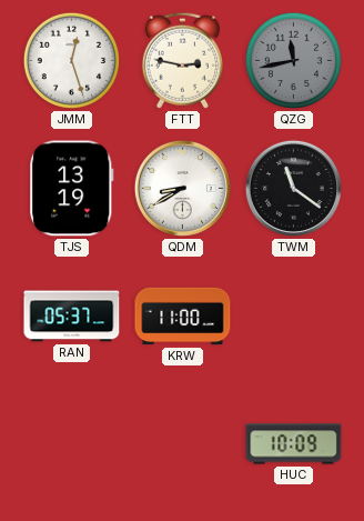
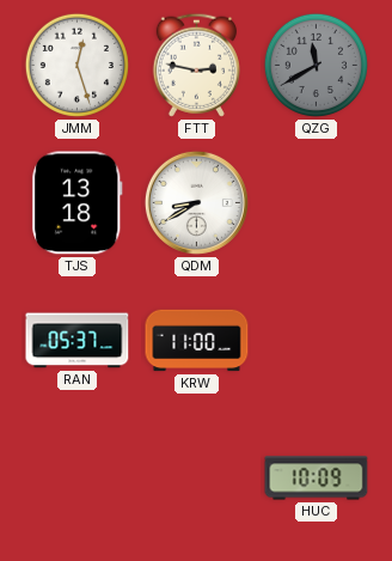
QZG: 11:43 -> 11:40
TJS: 13:19 -> 13:18
TWM: 11:21 -> none
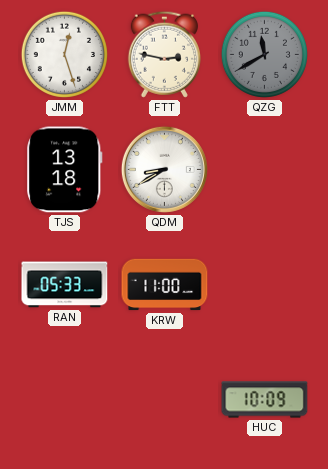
RAN: 05:37 -> 05:33
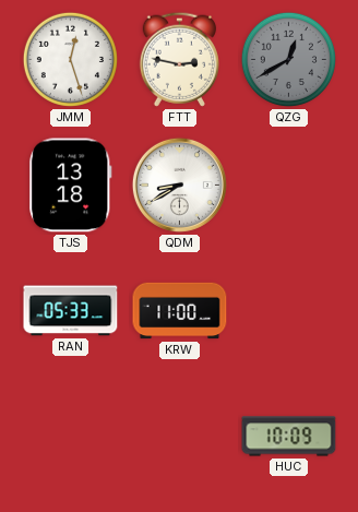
QZG: 11:40 -> 12:40
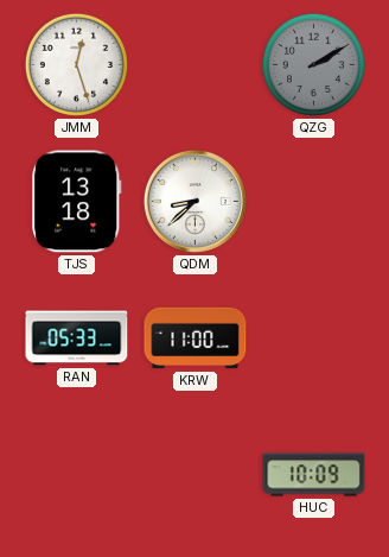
FTT: 2:47 -> none
QZG: 12:40 -> 2:10
QDM: 8:40 -> 8:38
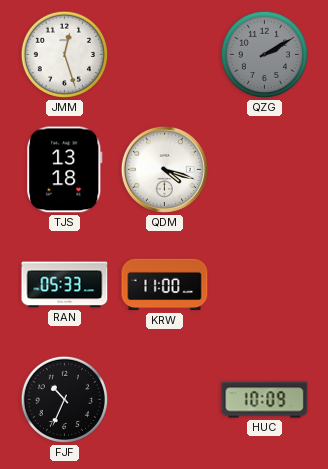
QDM: 8:38 -> 4:18
FJF: none -> 10:34
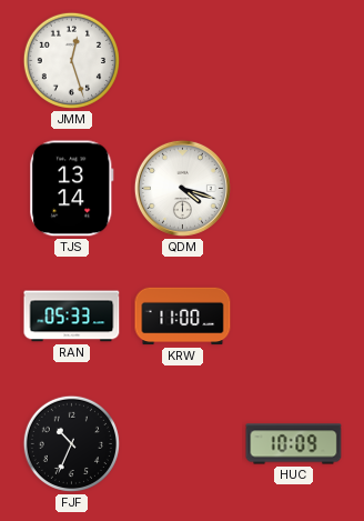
QZG: 2:10 -> none
TJS: 13:18 -> 13:14
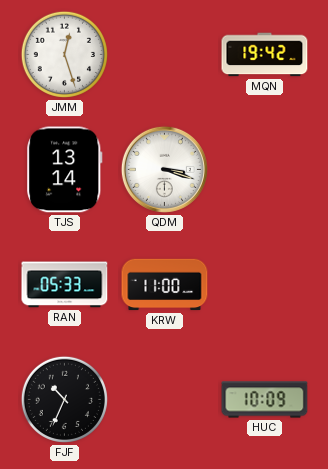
MQN: none -> 19:42
QDM: 4:18 -> 3:18
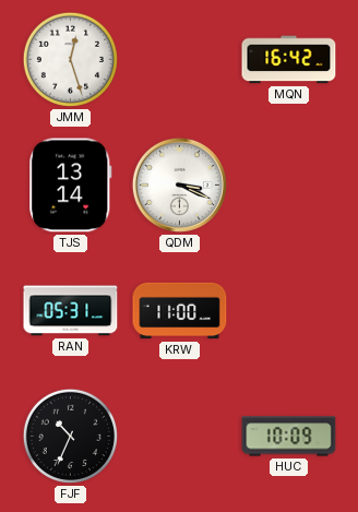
MQN: 19:42 -> 16:42
QDM: 3:18 -> 3:19
RAN: 05:33 -> 05:31
